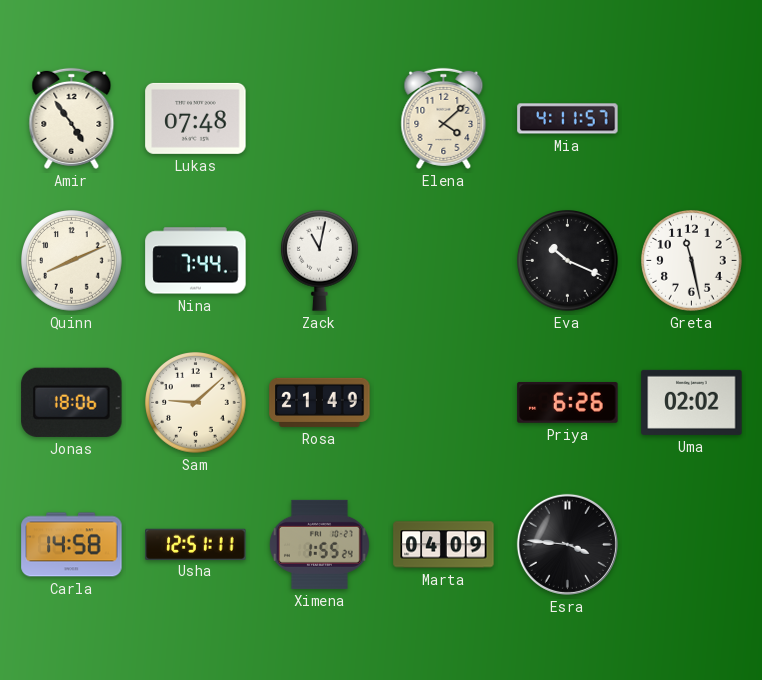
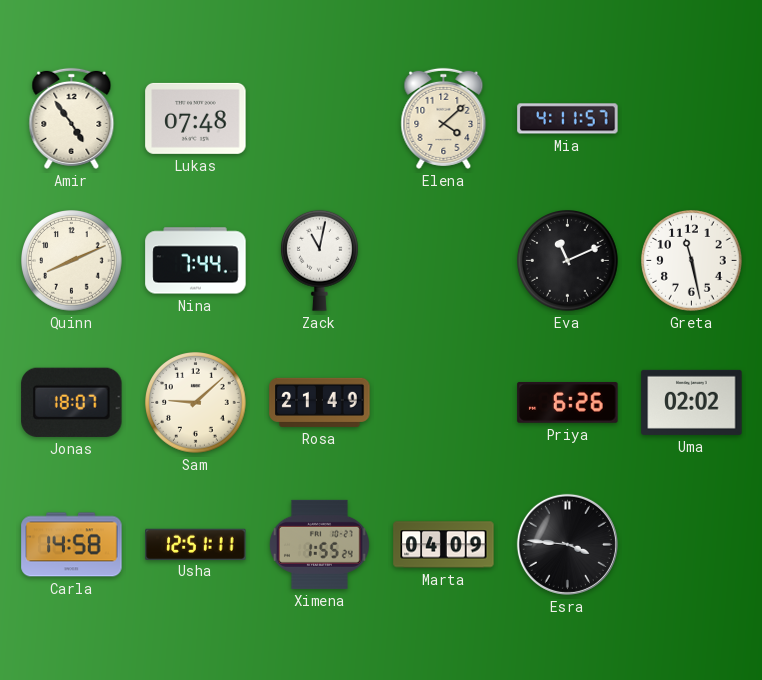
Eva: 10:19 -> 11:11
Jonas: 18:06 -> 18:07
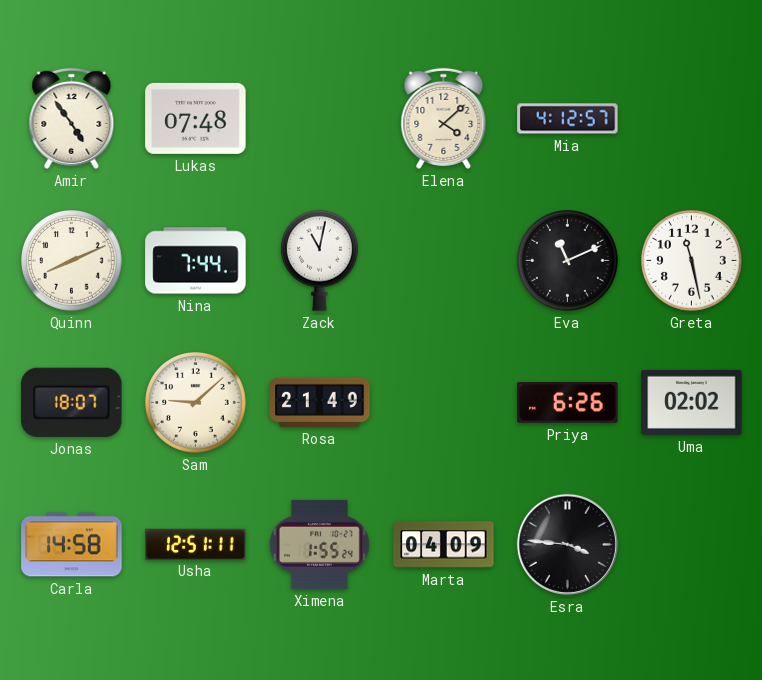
Mia: 4:11 -> 4:12
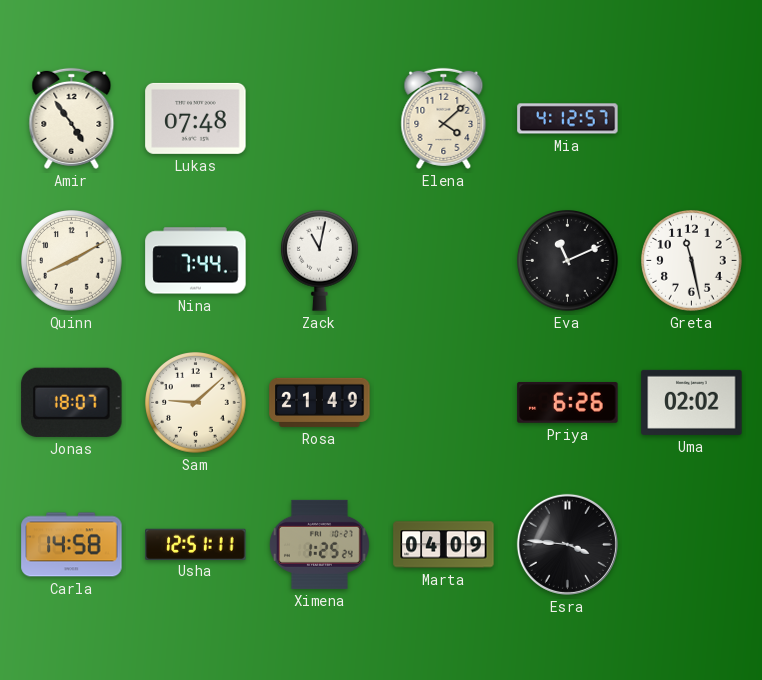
Quinn: 8:11 -> 8:10
Ximena: 1:55 -> 1:25
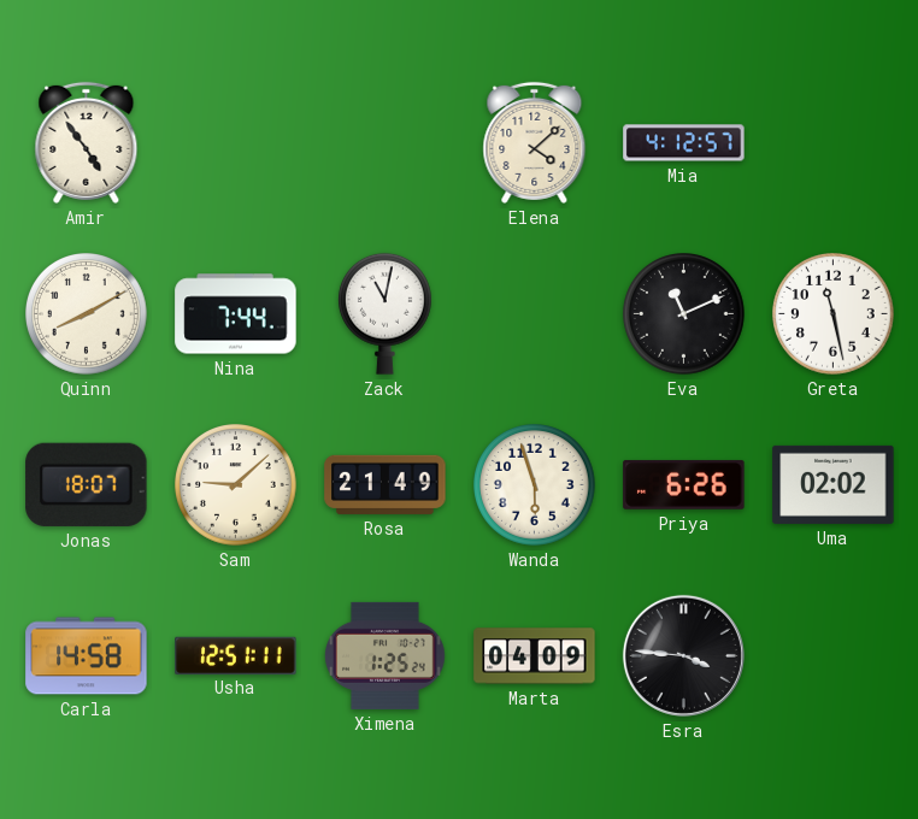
Lukas: 07:48 -> none
Wanda: none -> 5:57
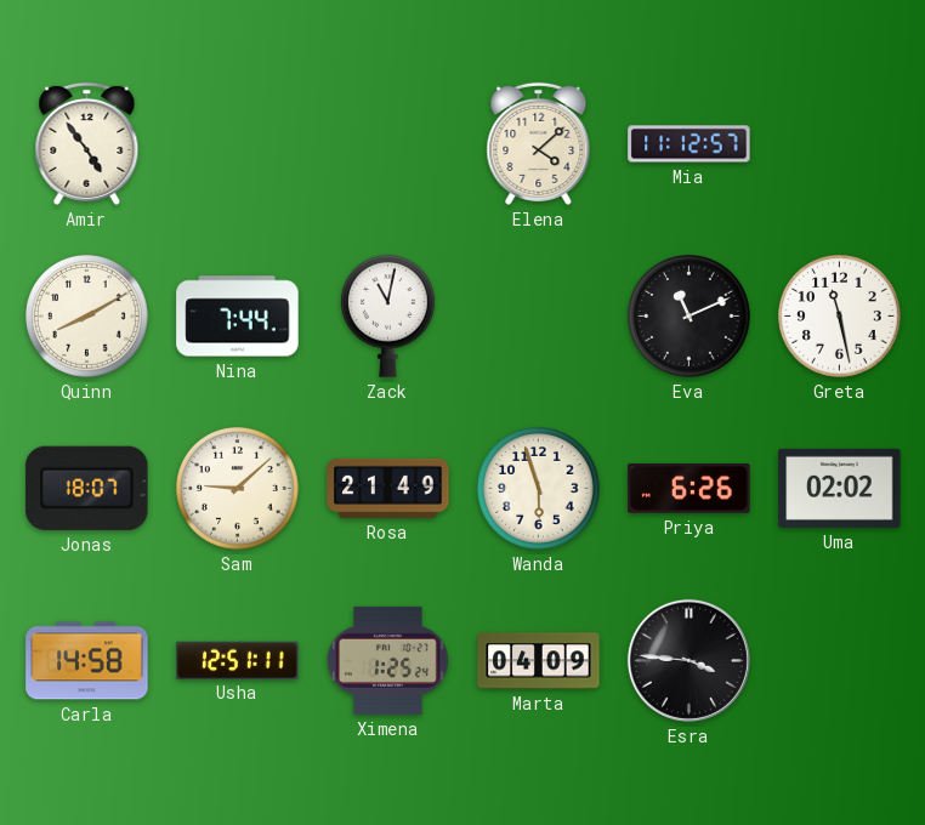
Mia: 4:12 -> 11:12
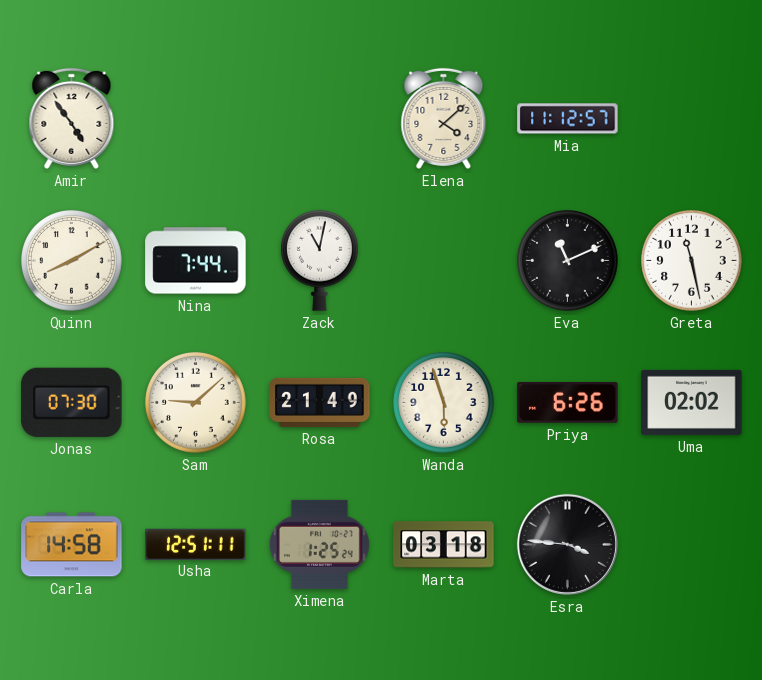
Jonas: 18:07 -> 07:30
Marta: 04:09 -> 03:18
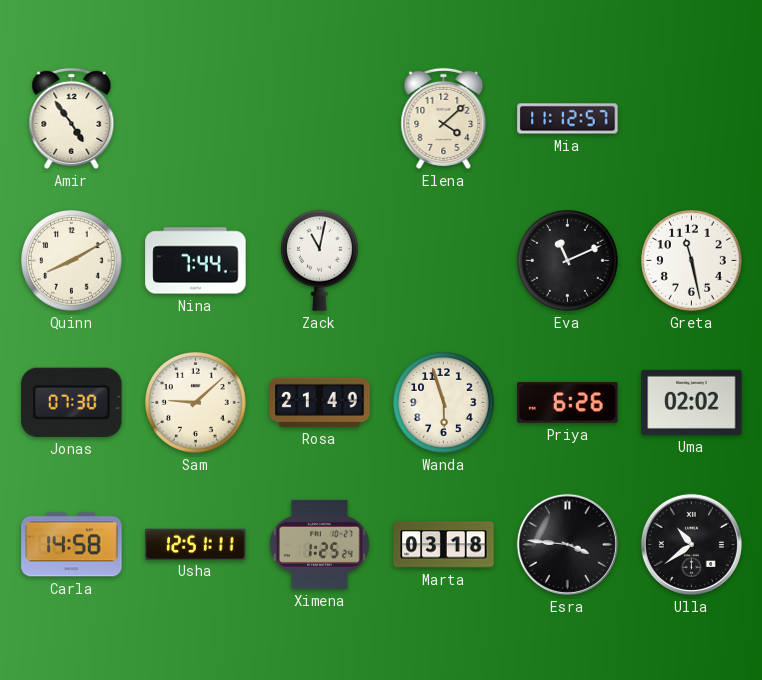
Ulla: none -> 10:39
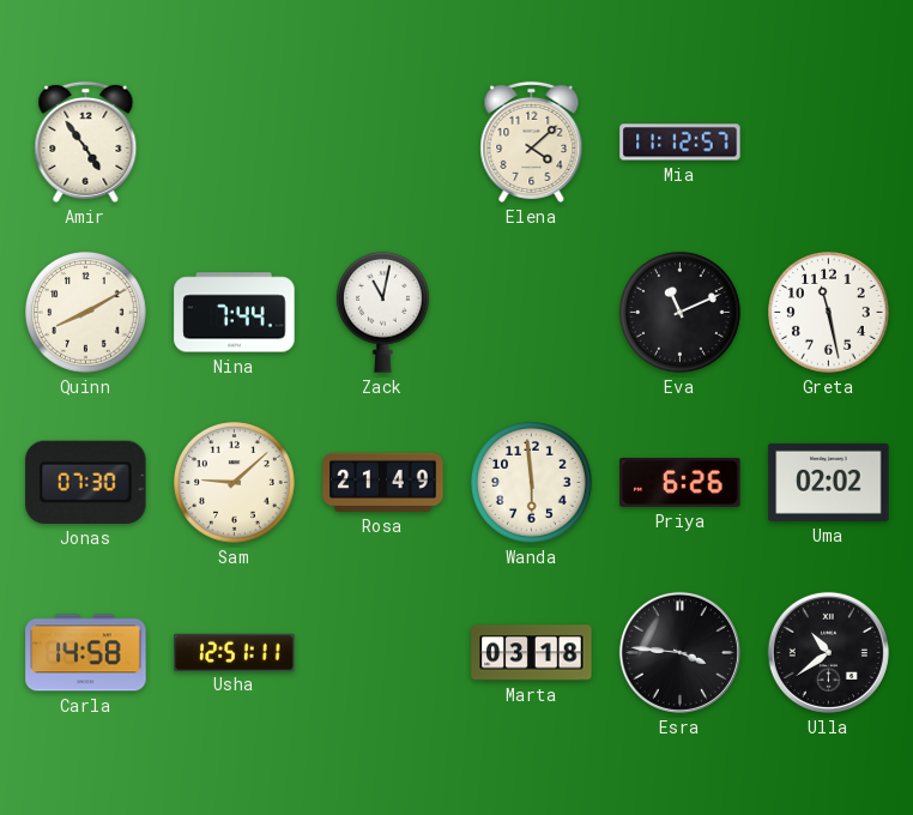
Wanda: 5:57 -> 5:59
Ximena: 1:25 -> none
